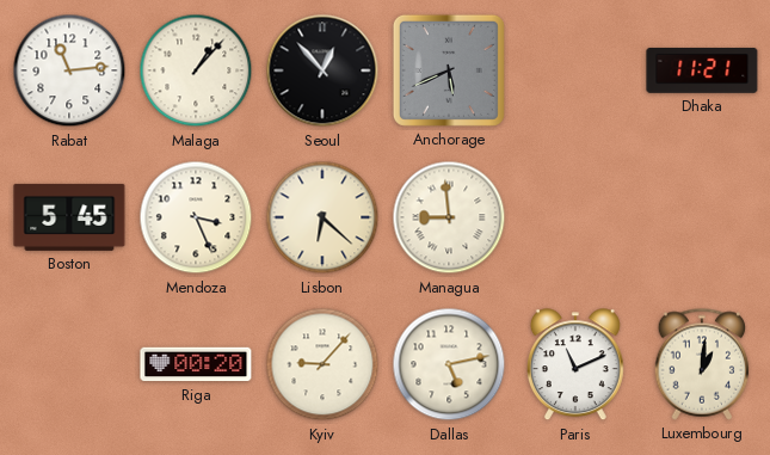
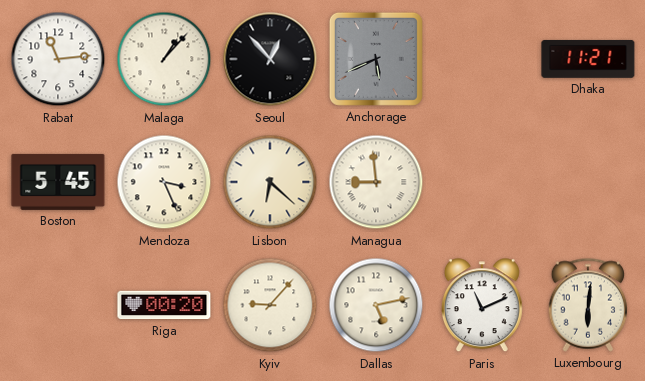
Luxembourg: 1:01 -> 6:01
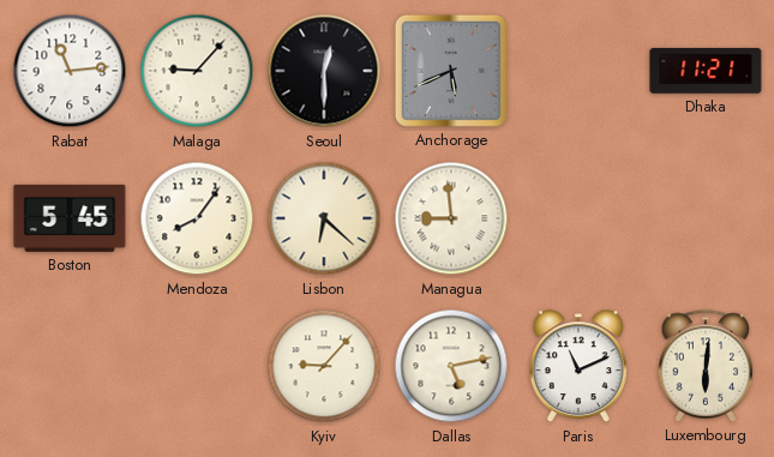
Malaga: 1:07 -> 9:07
Seoul: 12:53 -> 12:30
Mendoza: 3:26 -> 8:06
Riga: 00:20 -> none
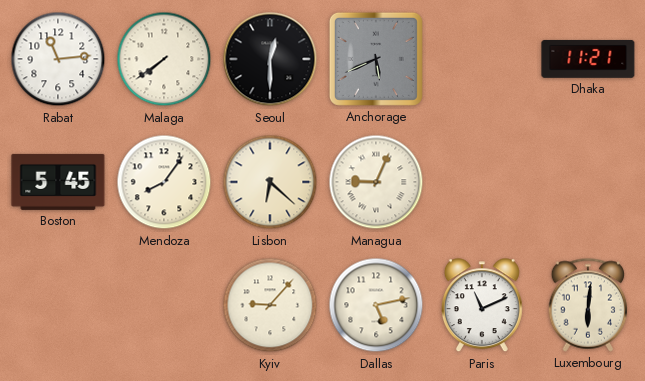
Malaga: 9:07 -> 7:39
Managua: 8:59 -> 9:04
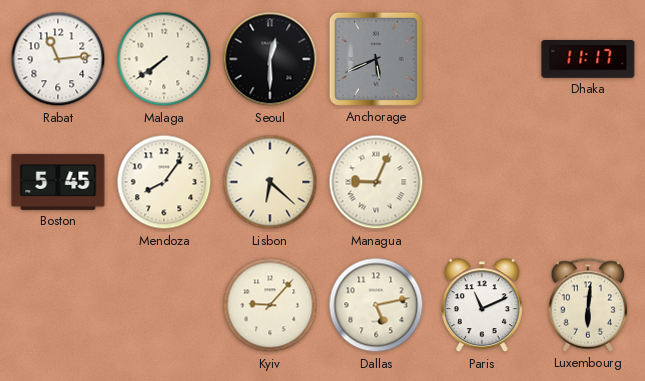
Dhaka: 11:21 -> 11:17
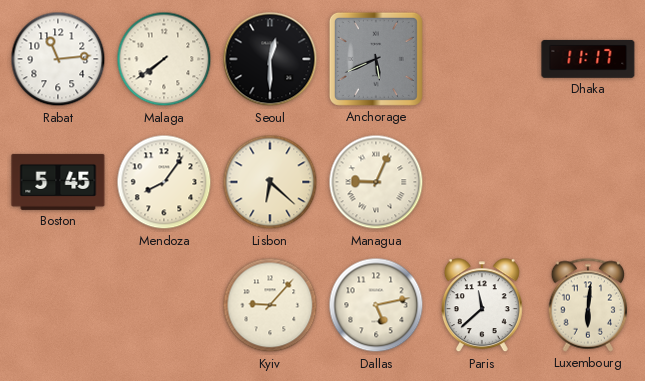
Paris: 11:11 -> 11:38
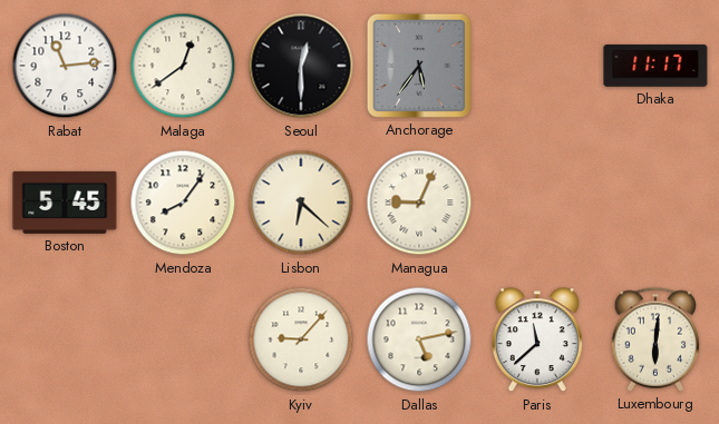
Malaga: 7:39 -> 12:39
Anchorage: 5:41 -> 5:36
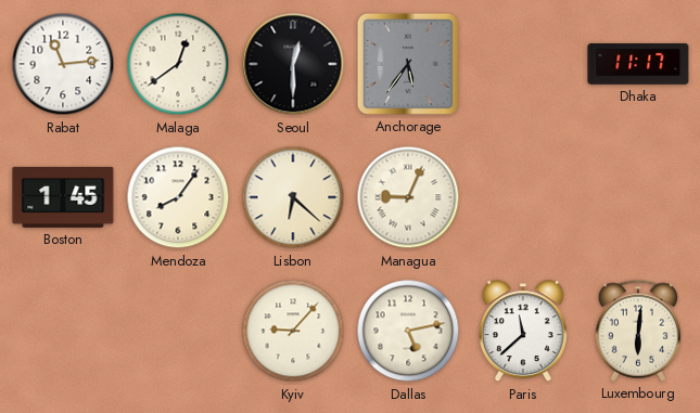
Boston: 5:45 -> 1:45
